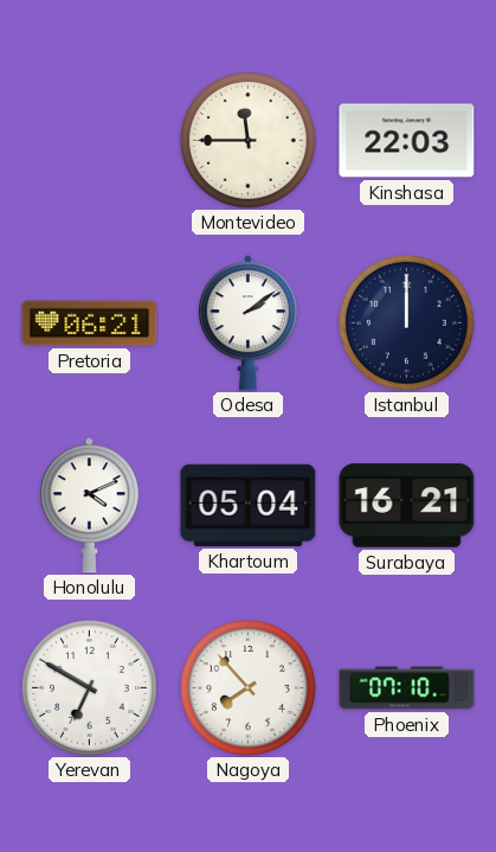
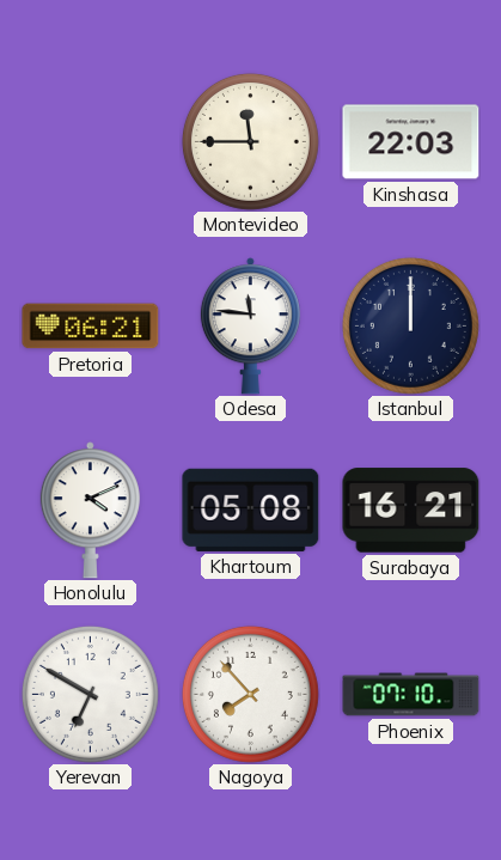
Odesa: 2:09 -> 11:46
Khartoum: 05:04 -> 05:08
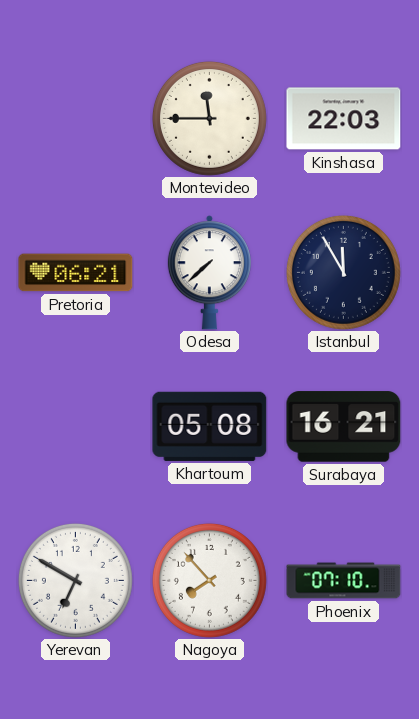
Odesa: 11:46 -> 7:38
Istanbul: 12:00 -> 11:55
Honolulu: 4:11 -> none
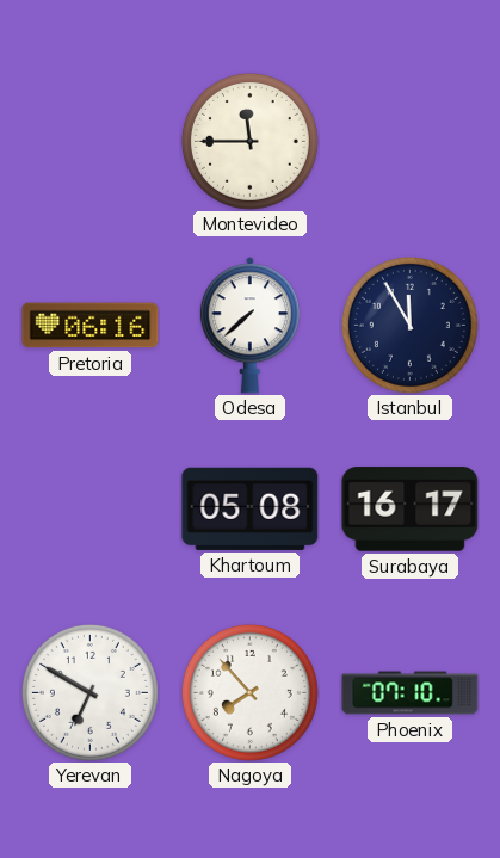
Kinshasa: 22:03 -> none
Pretoria: 06:21 -> 06:16
Surabaya: 16:21 -> 16:17
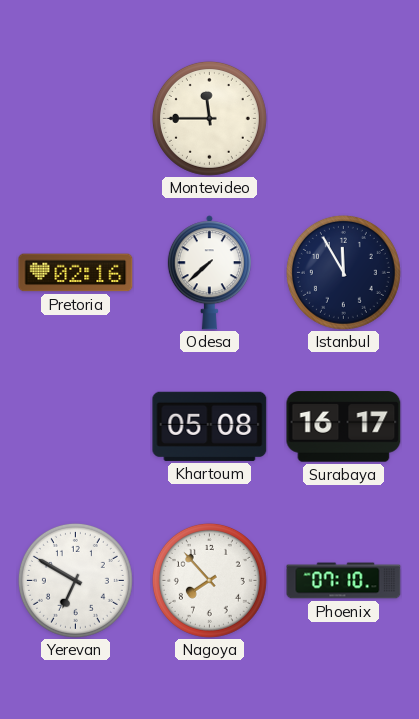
Pretoria: 06:16 -> 02:16
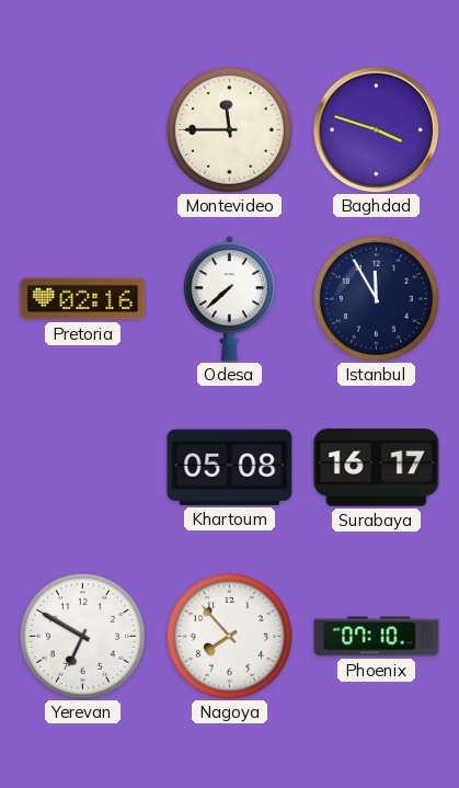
Baghdad: none -> 3:48
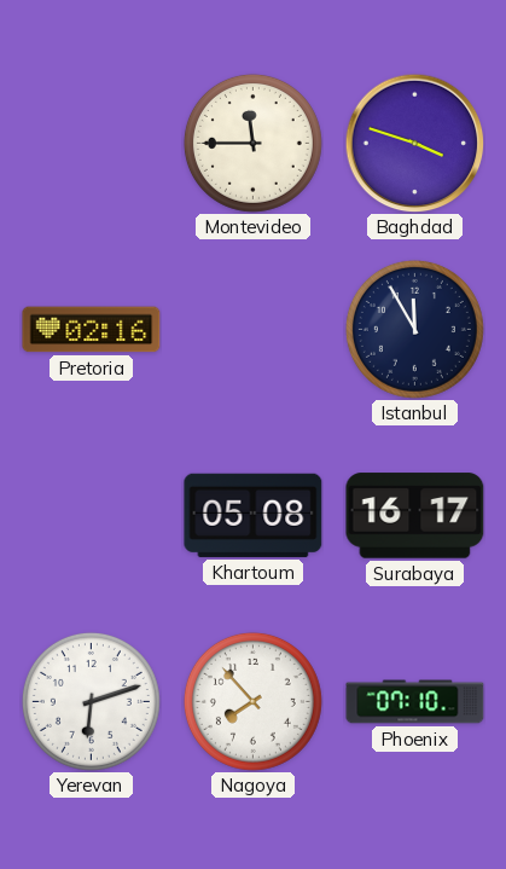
Odesa: 7:38 -> none
Yerevan: 6:50 -> 6:12
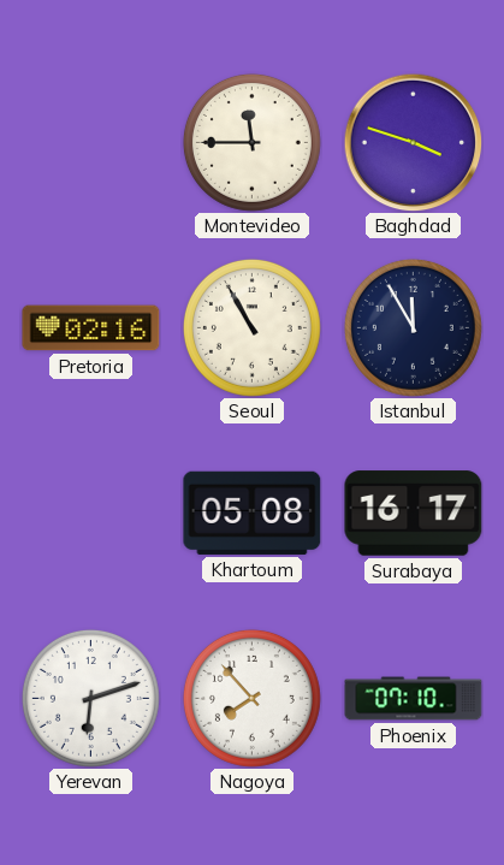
Seoul: none -> 10:55
